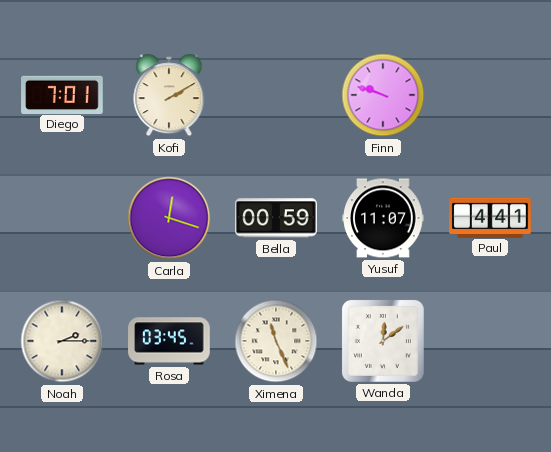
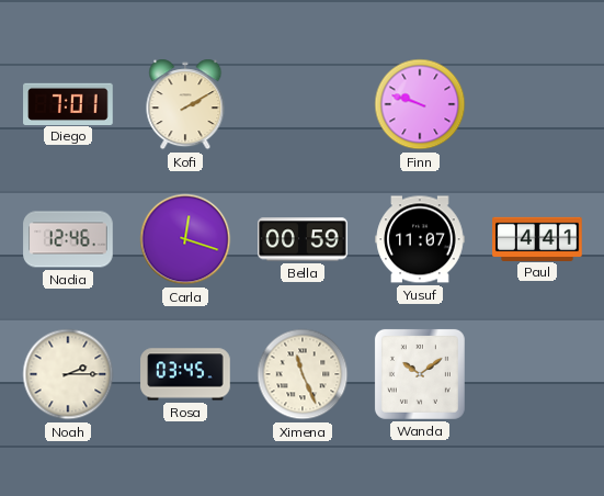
Nadia: none -> 12:46
Wanda: 12:09 -> 10:09
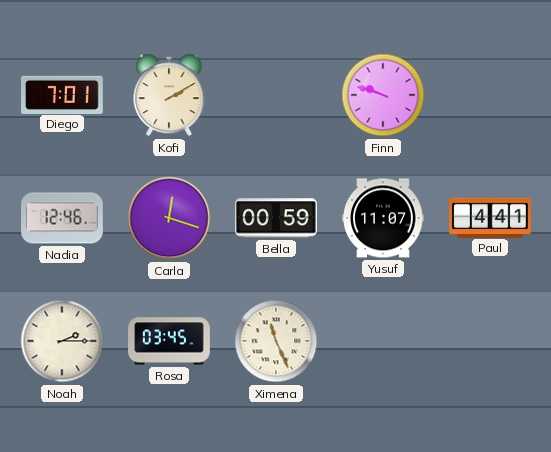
Wanda: 10:09 -> none
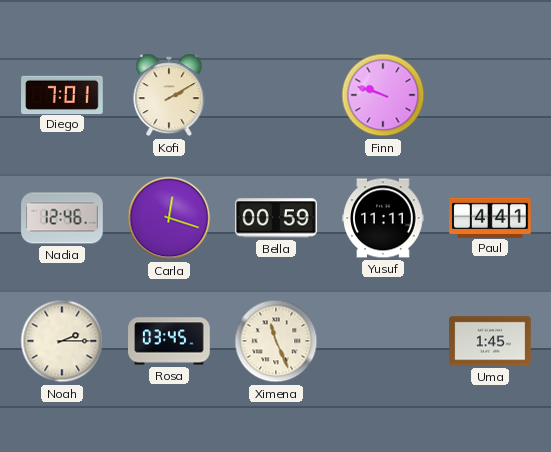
Yusuf: 11:07 -> 11:11
Uma: none -> 1:45
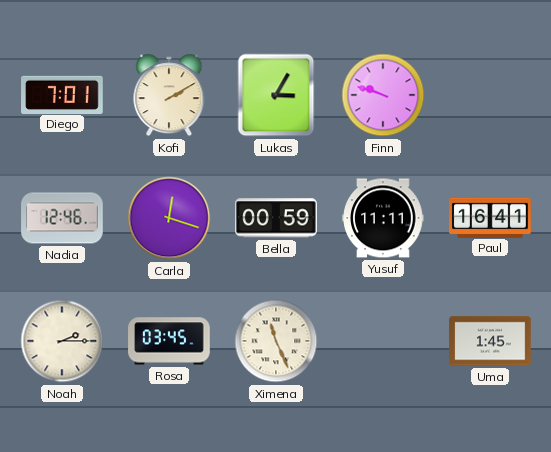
Lukas: none -> 3:05
Paul: 4:41 -> 16:41
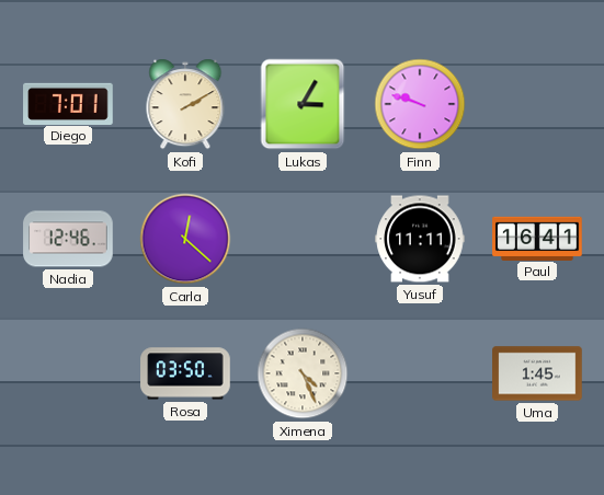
Carla: 12:18 -> 12:22
Bella: 00:59 -> none
Noah: 2:15 -> none
Rosa: 03:45 -> 03:50
Ximena: 11:26 -> 4:26
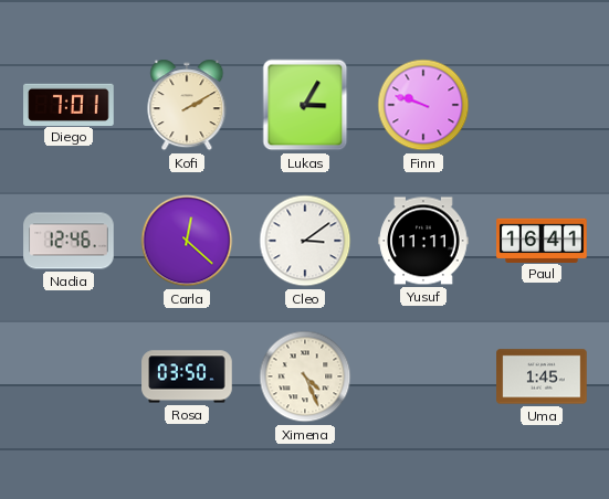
Cleo: none -> 3:09
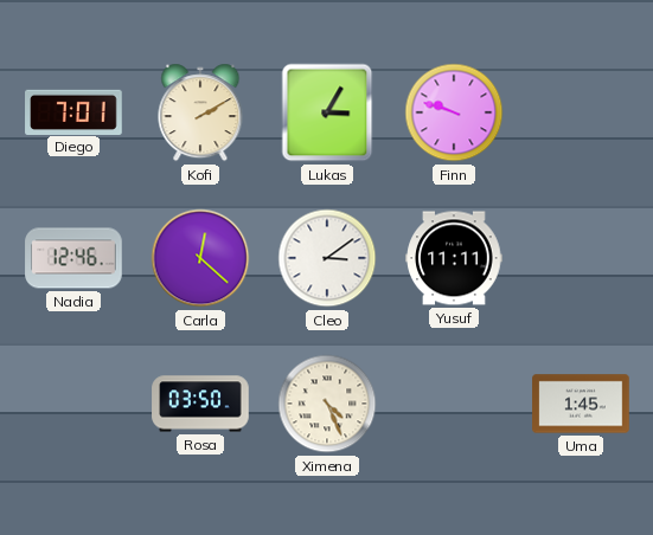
Paul: 16:41 -> none
